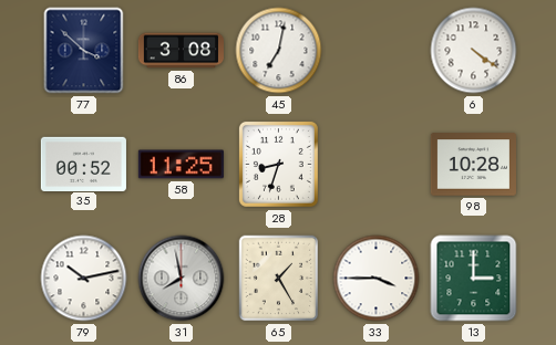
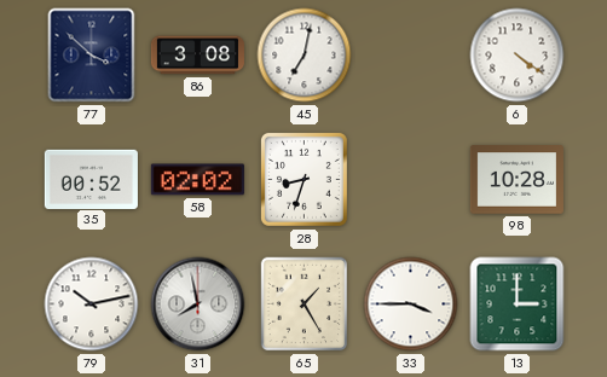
58: 11:25 -> 02:02
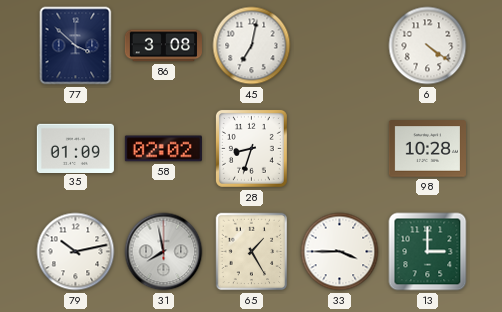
35: 00:52 -> 01:09
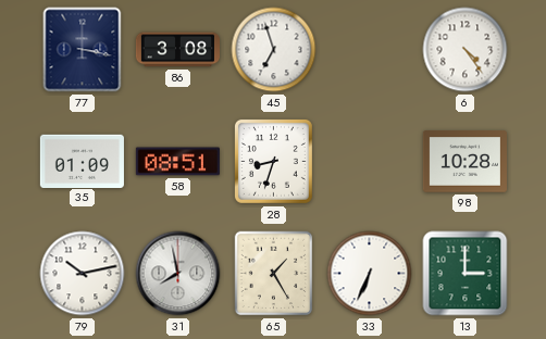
77: 3:52 -> 3:17
45: 7:02 -> 6:57
6: 4:21 -> 4:24
58: 02:02 -> 08:51
33: 3:45 -> 6:34
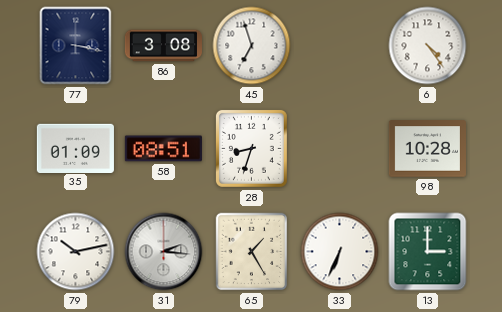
31: 7:58 -> 2:16
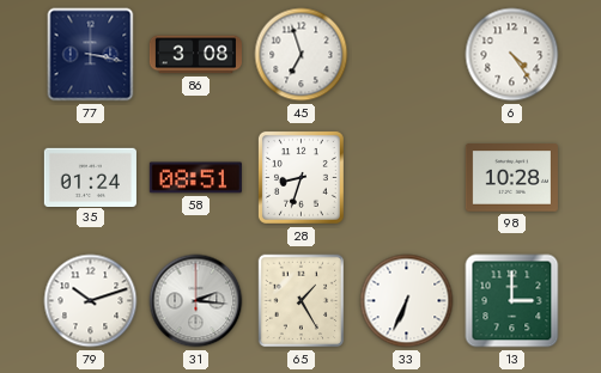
35: 01:09 -> 01:24
79: 10:13 -> 10:12
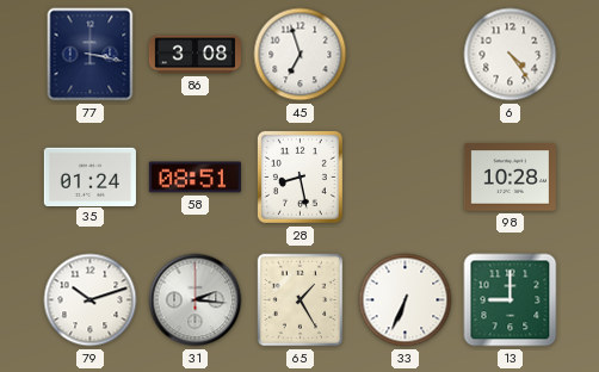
28: 8:33 -> 8:28
13: 3:00 -> 9:00
